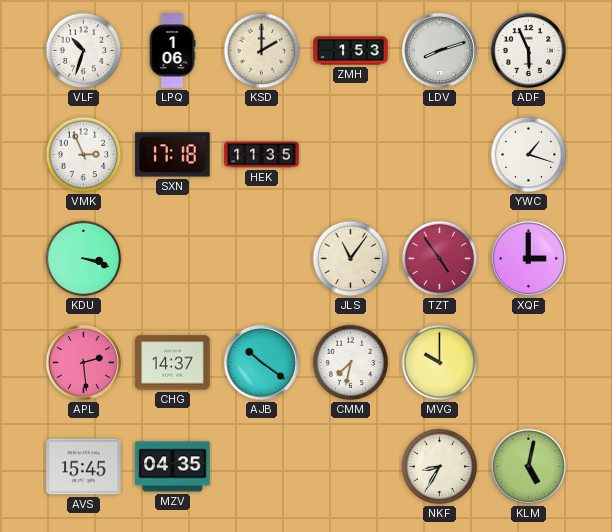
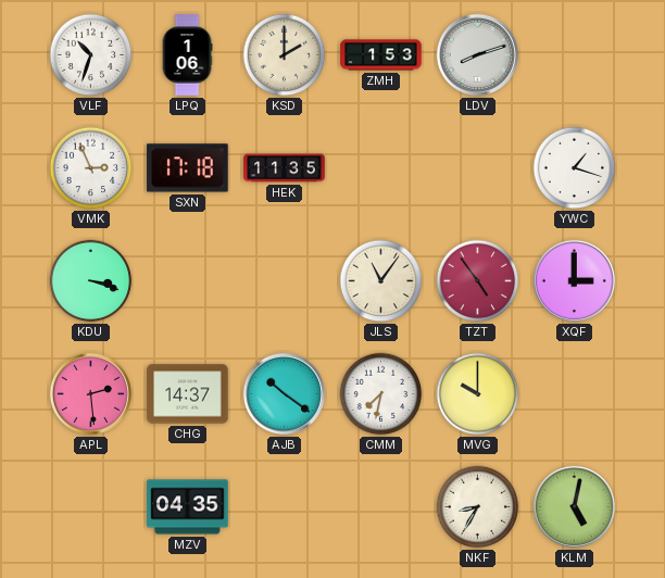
ADF: 5:56 -> none
AVS: 15:45 -> none
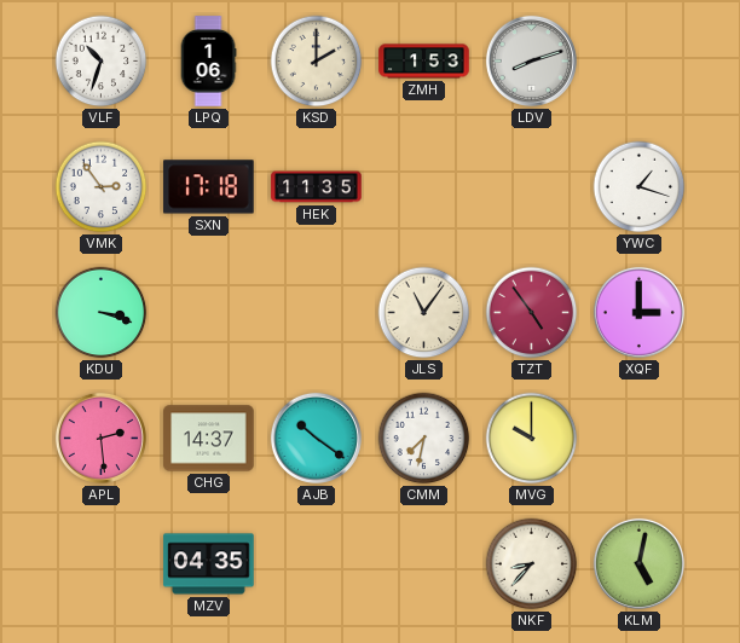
VMK: 2:56 -> 2:54
NKF: 8:35 -> 8:37
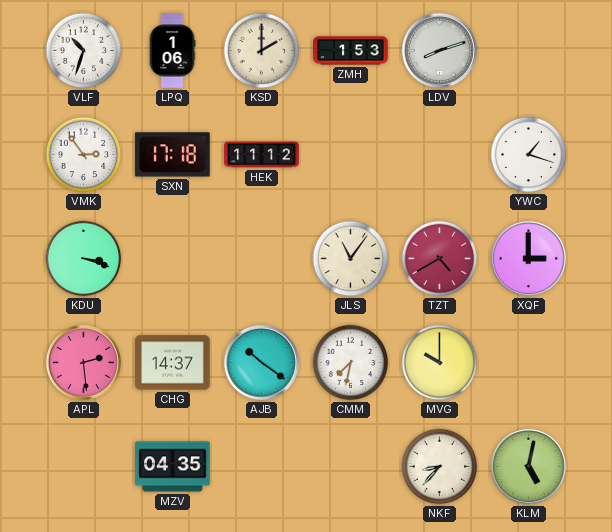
HEK: 11:35 -> 11:12
TZT: 4:54 -> 4:40
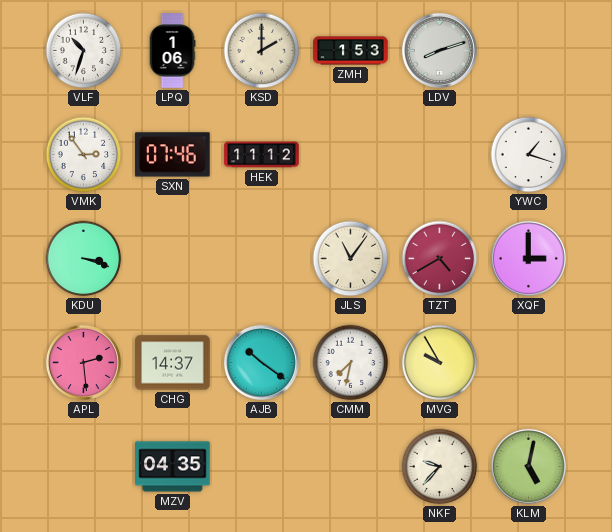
SXN: 17:18 -> 07:46
MVG: 10:00 -> 9:55
NKF: 8:37 -> 9:37
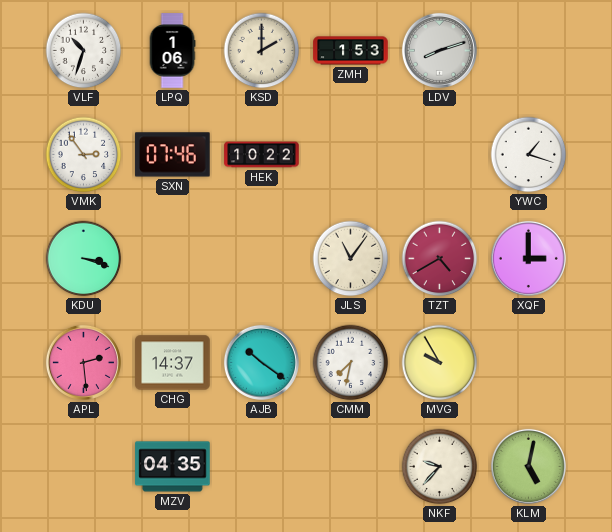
HEK: 11:12 -> 10:22
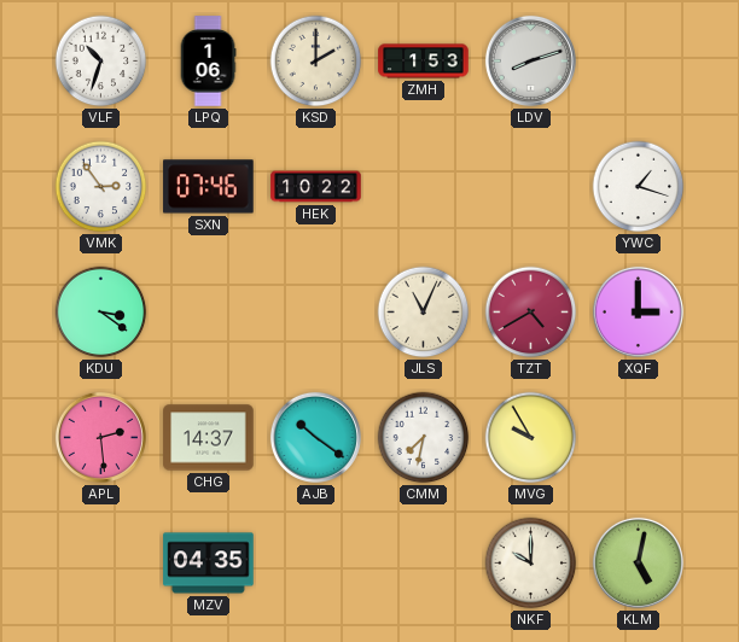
KDU: 3:18 -> 3:21
JLS: 11:06 -> 11:04
NKF: 9:37 -> 10:00
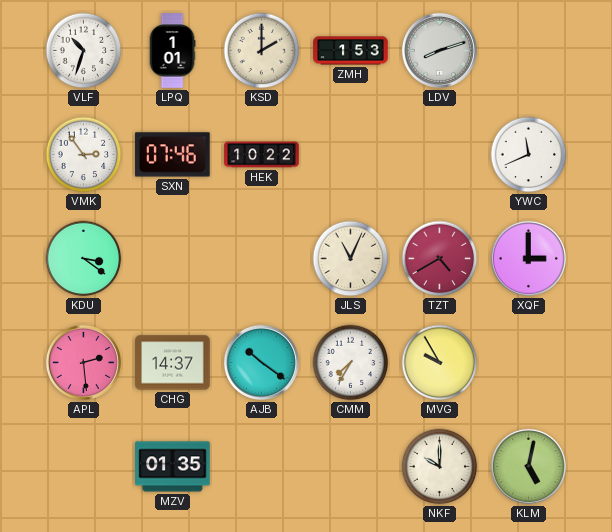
LPQ: 1:06 -> 1:01
YWC: 1:18 -> 11:41
CMM: 7:32 -> 7:35
MZV: 04:35 -> 01:35
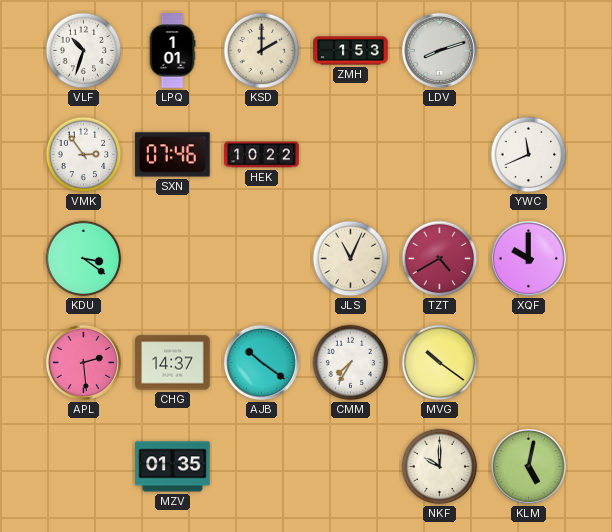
XQF: 3:00 -> 10:00
MVG: 9:55 -> 10:21
